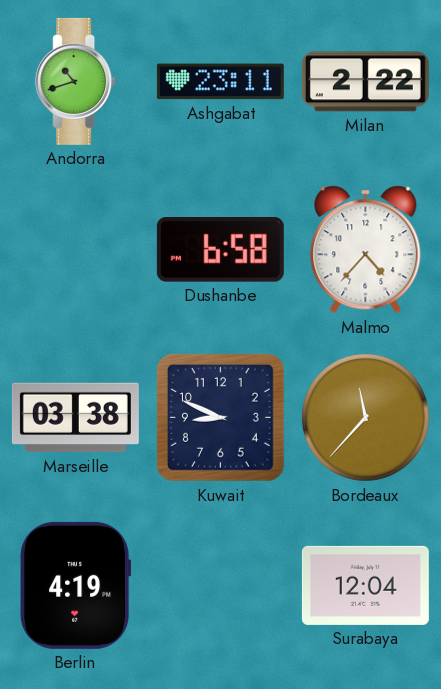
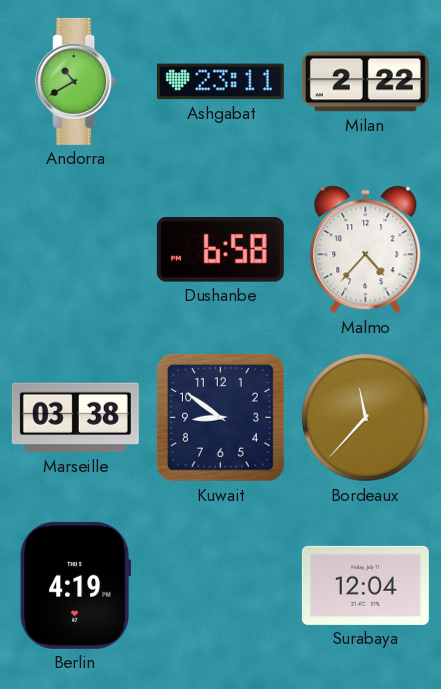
Andorra: 10:42 -> 10:40
Kuwait: 8:49 -> 8:51
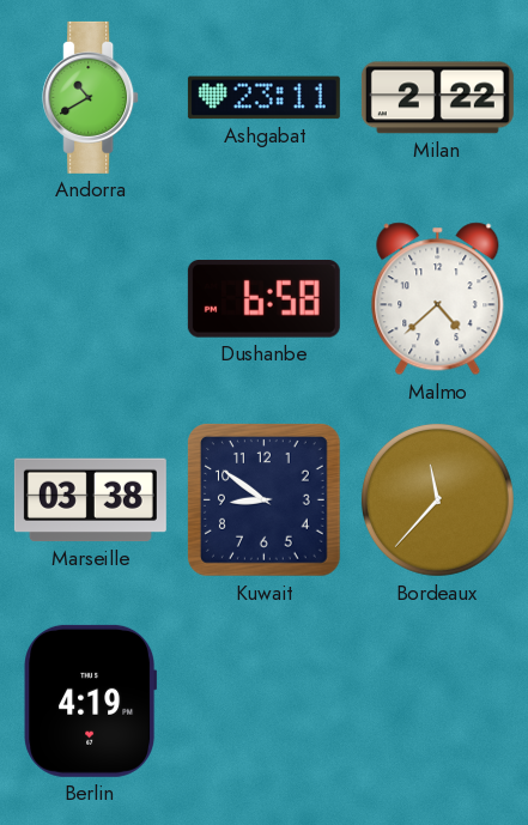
Malmo: 4:37 -> 4:38
Surabaya: 12:04 -> none
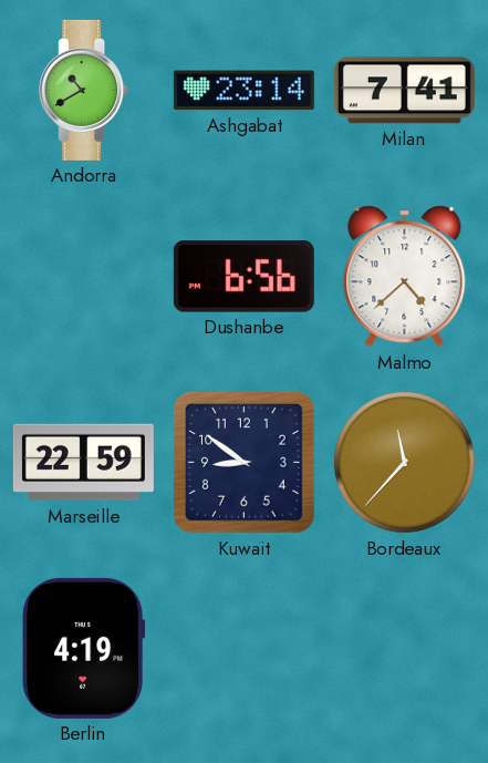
Ashgabat: 23:11 -> 23:14
Milan: 2:22 -> 7:41
Dushanbe: 6:58 -> 6:56
Marseille: 03:38 -> 22:59
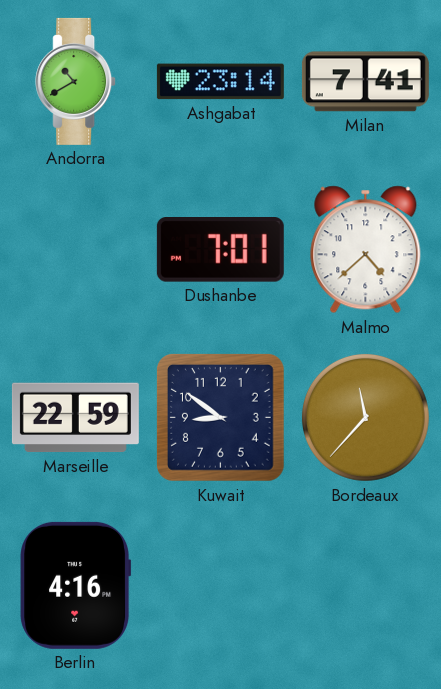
Dushanbe: 6:56 -> 7:01
Berlin: 4:19 -> 4:16
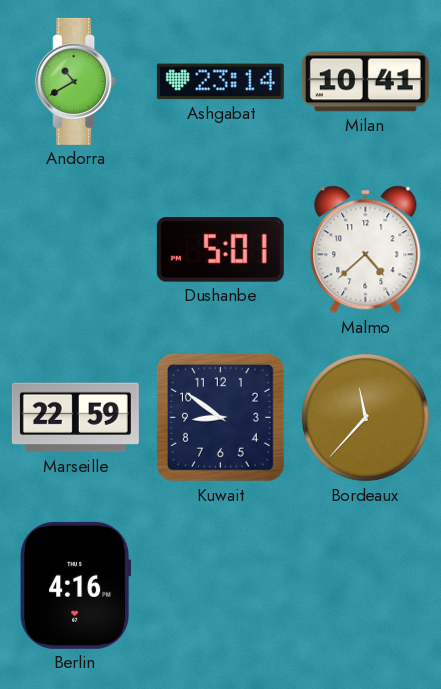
Milan: 7:41 -> 10:41
Dushanbe: 7:01 -> 5:01
